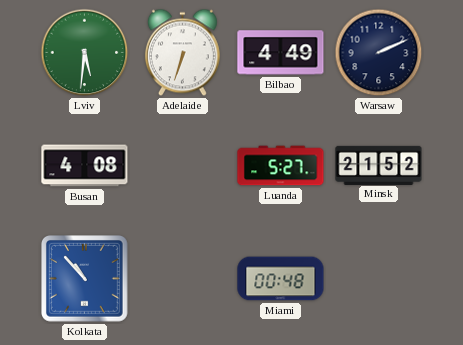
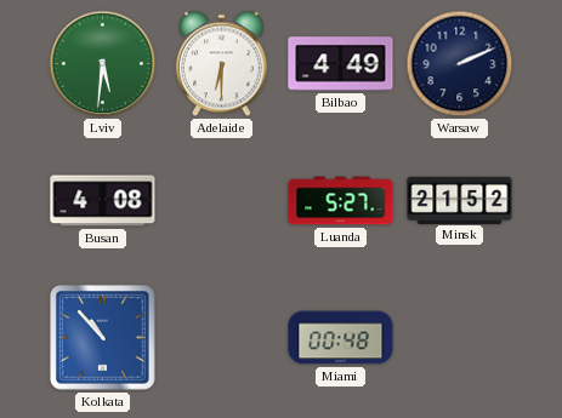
Adelaide: 6:33 -> 6:30
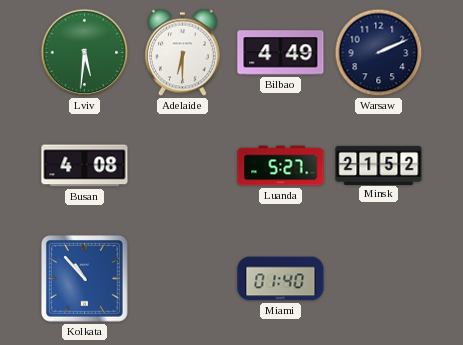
Miami: 00:48 -> 01:40
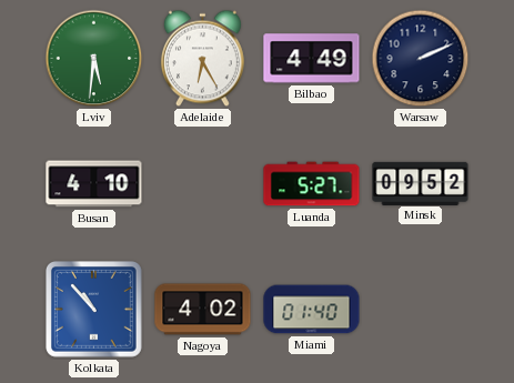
Adelaide: 6:30 -> 6:25
Busan: 4:08 -> 4:10
Minsk: 21:52 -> 09:52
Nagoya: none -> 4:02
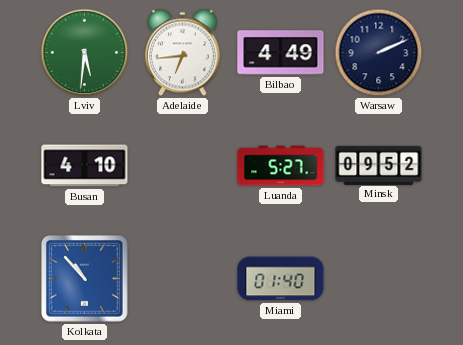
Adelaide: 6:25 -> 6:44
Nagoya: 4:02 -> none
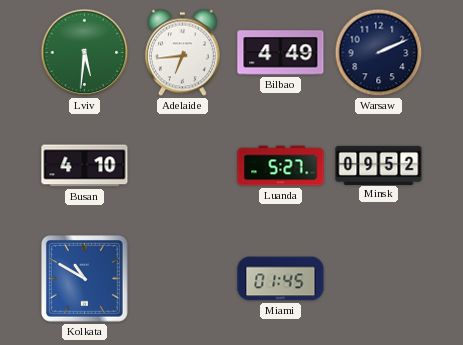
Kolkata: 10:53 -> 10:50
Miami: 01:40 -> 01:45
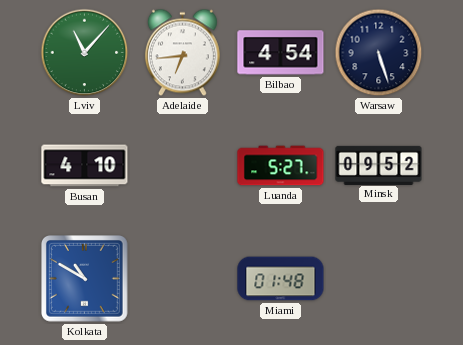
Lviv: 5:31 -> 11:07
Bilbao: 4:49 -> 4:54
Warsaw: 2:11 -> 5:27
Miami: 01:45 -> 01:48
